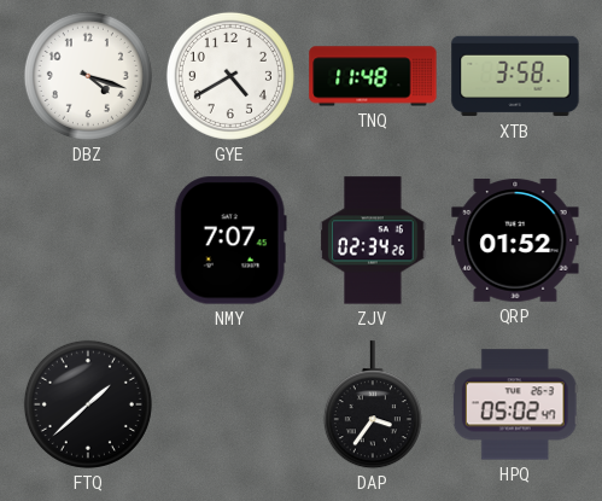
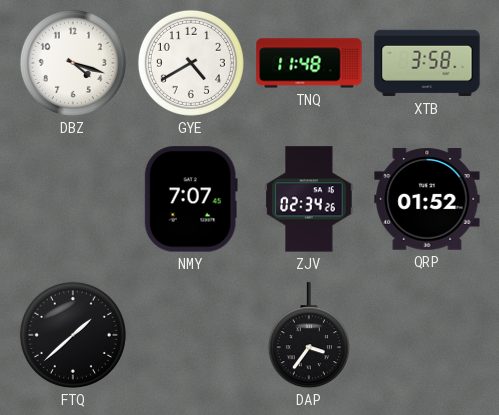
HPQ: 05:02 -> none
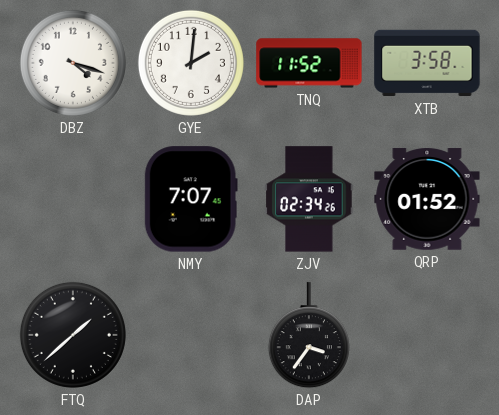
GYE: 4:40 -> 2:01
TNQ: 11:48 -> 11:52
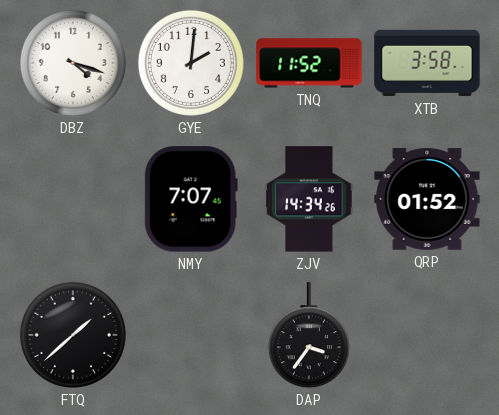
ZJV: 02:34 -> 14:34
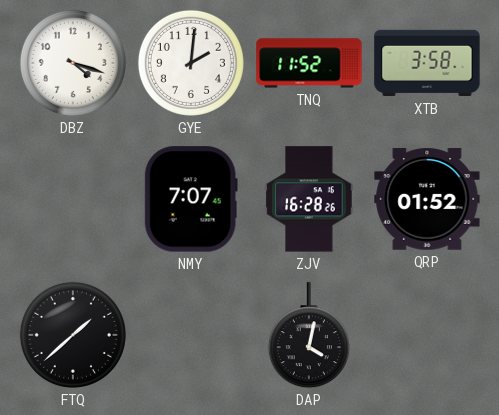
ZJV: 14:34 -> 16:28
DAP: 3:36 -> 4:02
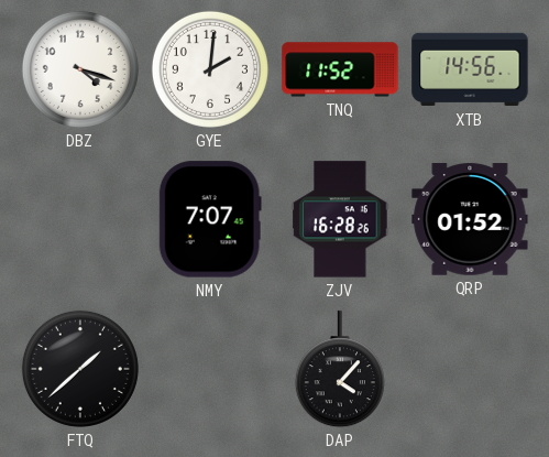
XTB: 3:58 -> 14:56
DAP: 4:02 -> 4:07
